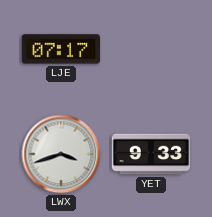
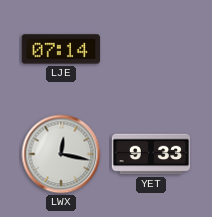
LJE: 07:17 -> 07:14
LWX: 3:42 -> 12:17
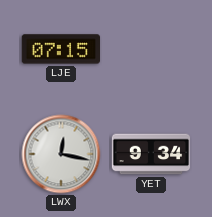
LJE: 07:14 -> 07:15
YET: 9:33 -> 9:34
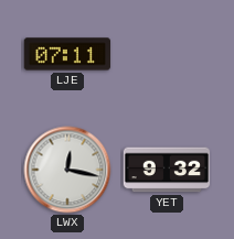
LJE: 07:15 -> 07:11
YET: 9:34 -> 9:32
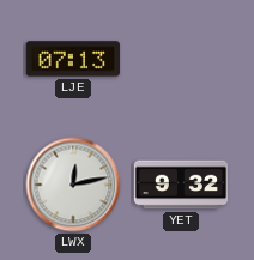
LJE: 07:11 -> 07:13
LWX: 12:17 -> 12:13
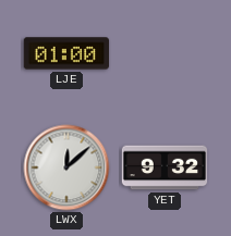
LJE: 07:13 -> 01:00
LWX: 12:13 -> 12:08
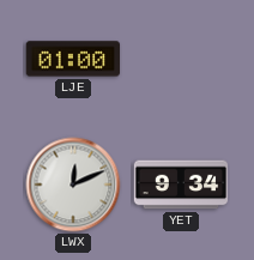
LWX: 12:08 -> 12:11
YET: 9:32 -> 9:34
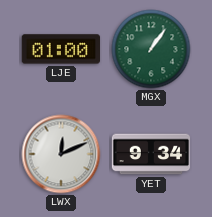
MGX: none -> 1:06
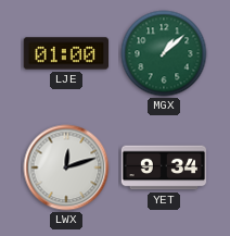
MGX: 1:06 -> 1:08
LWX: 12:11 -> 12:12
